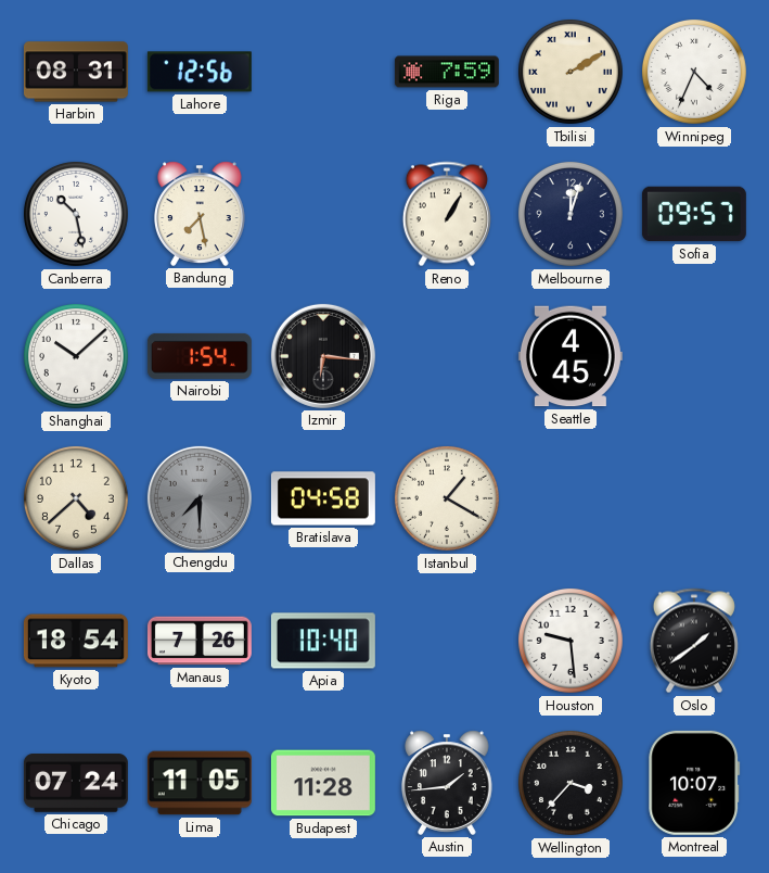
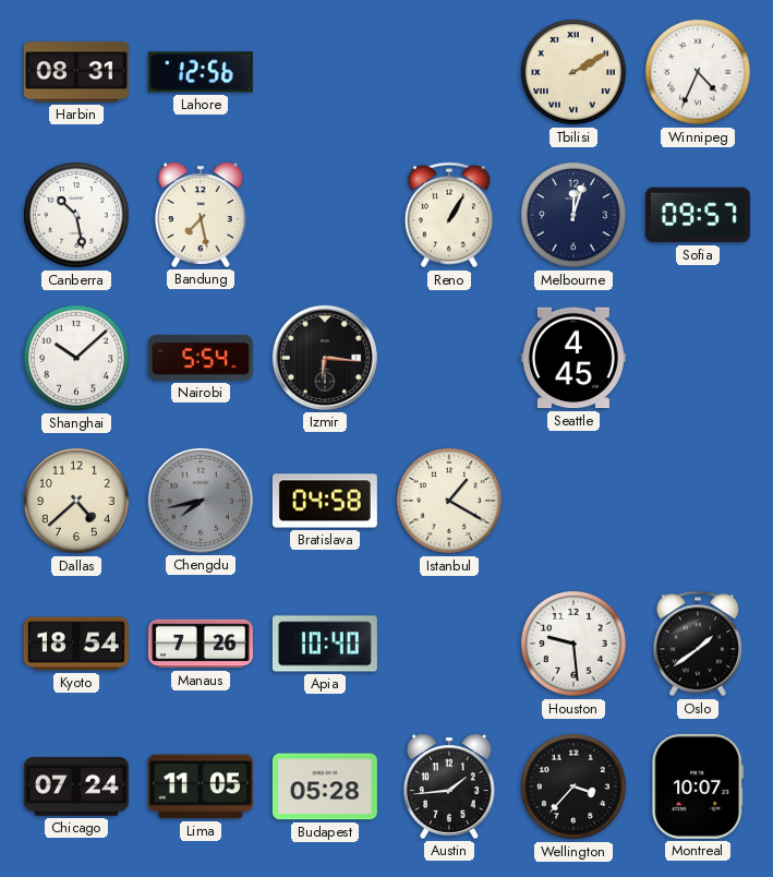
Riga: 7:59 -> none
Nairobi: 1:54 -> 5:54
Chengdu: 7:30 -> 7:43
Budapest: 11:28 -> 05:28
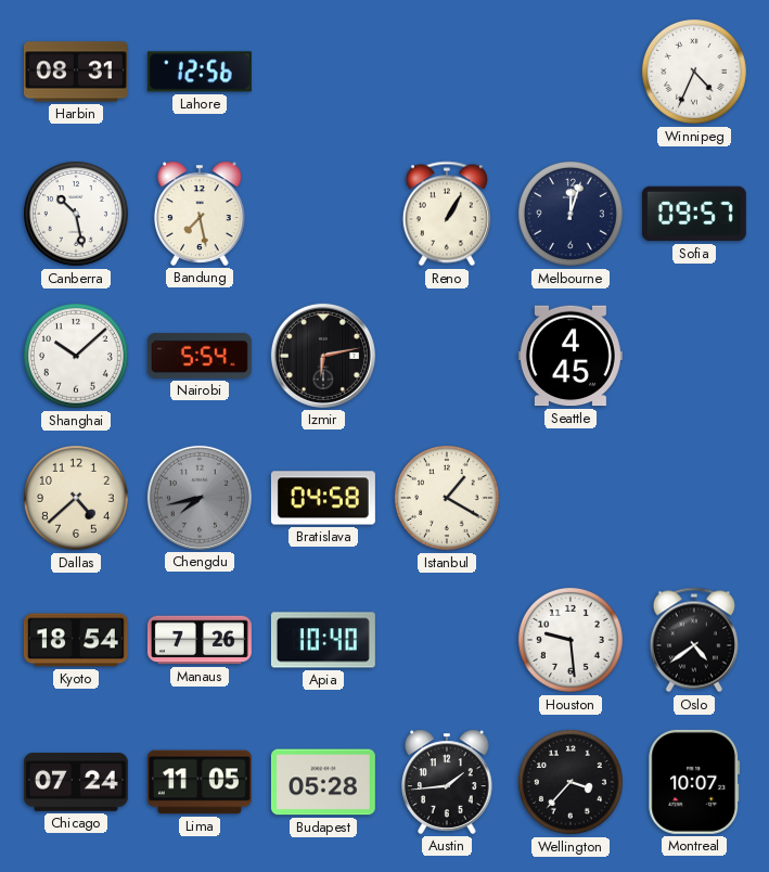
Tbilisi: 2:10 -> none
Izmir: 6:16 -> 6:13
Oslo: 1:39 -> 4:39
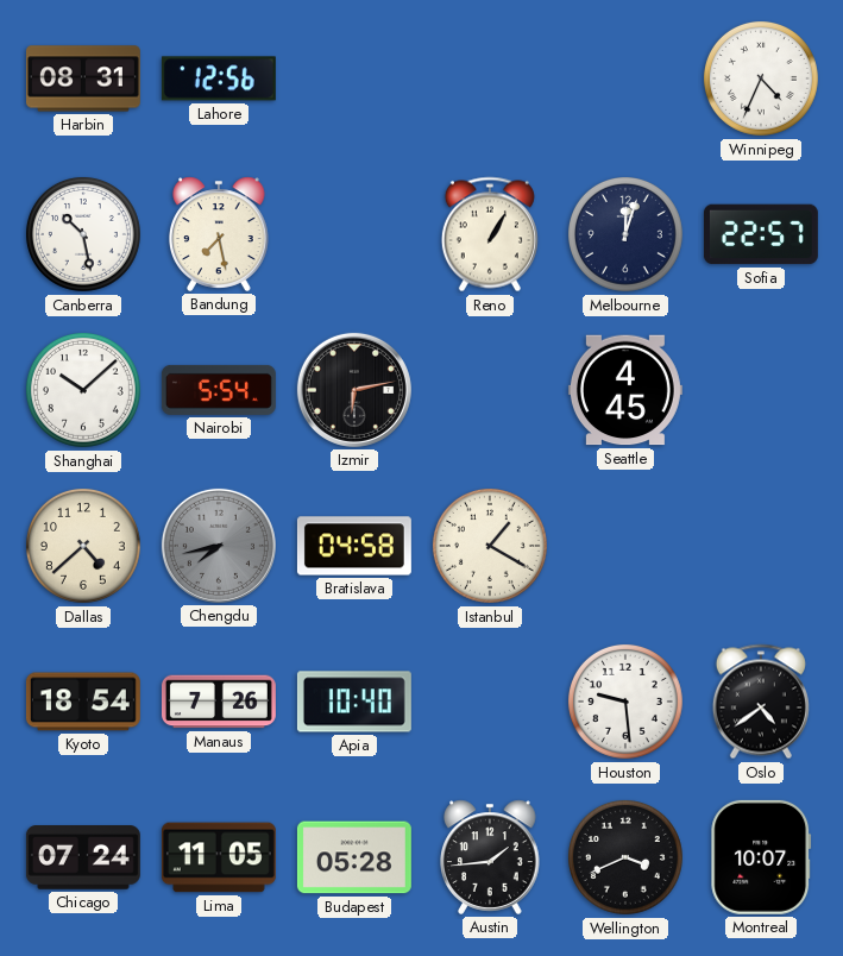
Sofia: 09:57 -> 22:57
Wellington: 3:37 -> 3:41
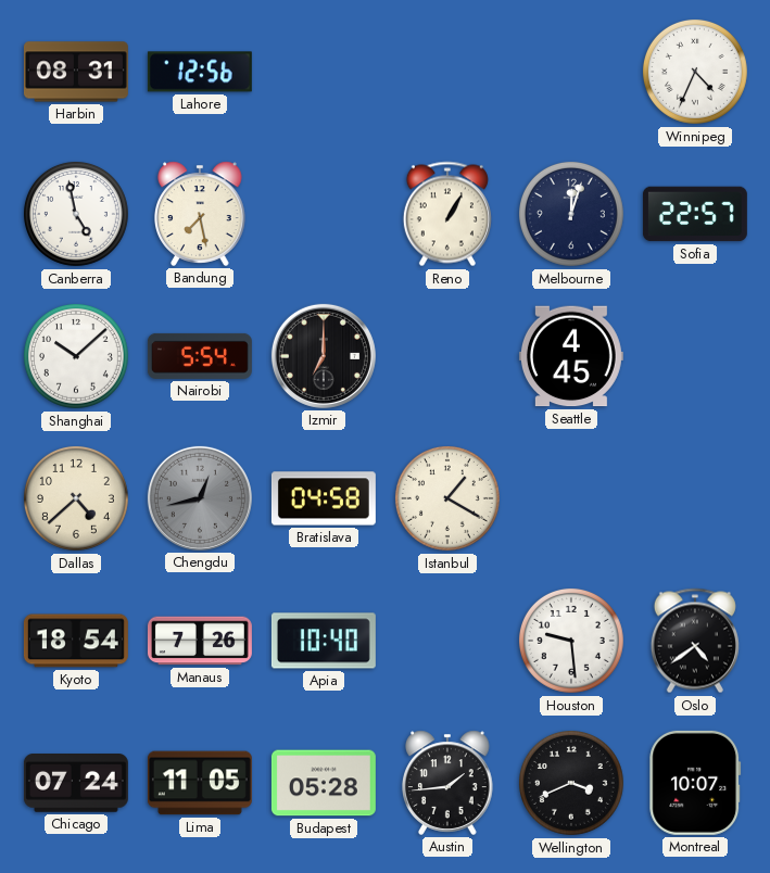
Canberra: 10:28 -> 4:58
Izmir: 6:13 -> 7:00
Chengdu: 7:43 -> 12:43
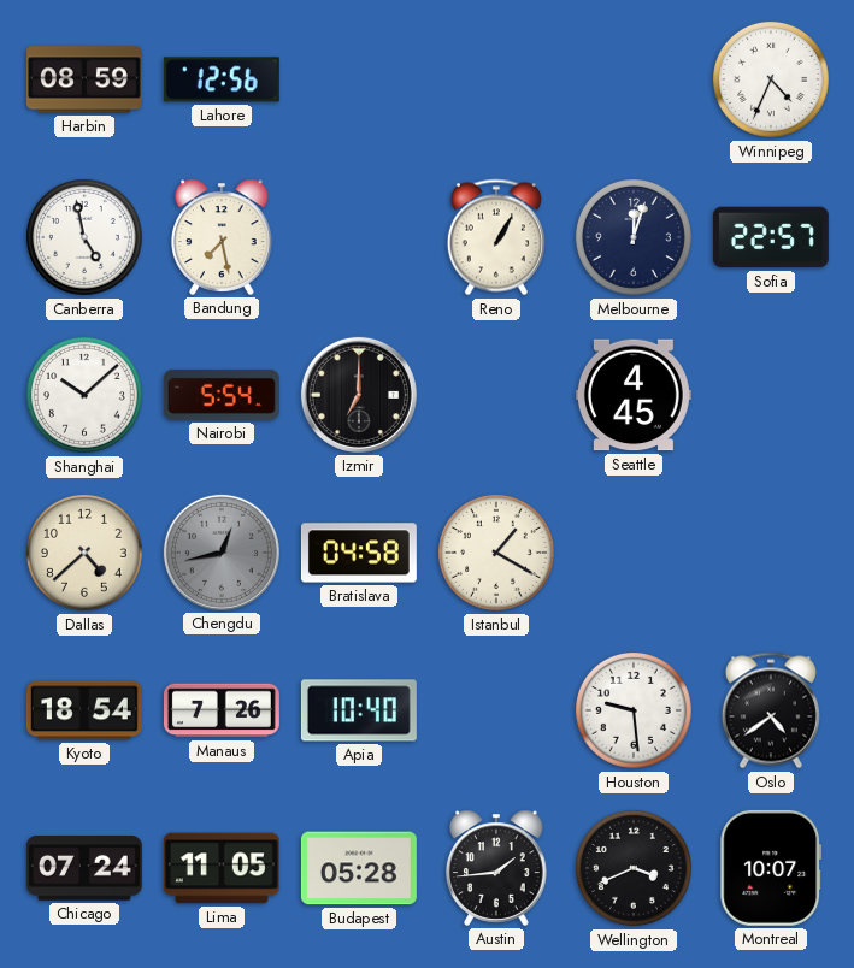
Harbin: 08:31 -> 08:59
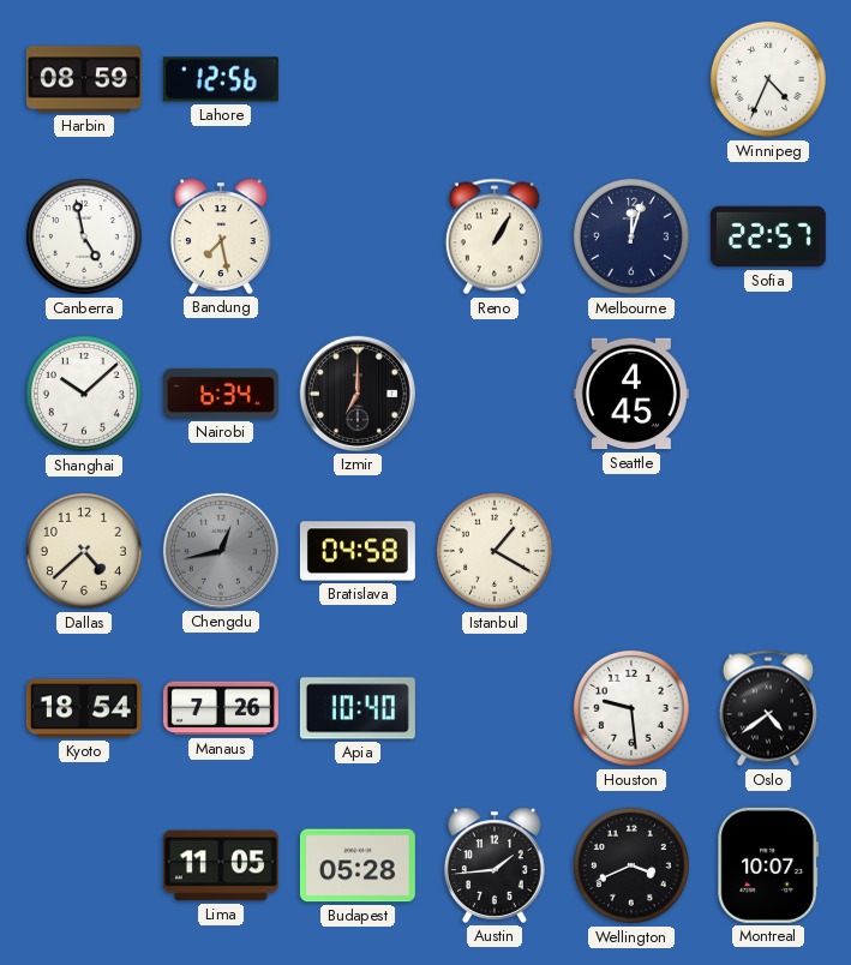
Nairobi: 5:54 -> 6:34
Chicago: 07:24 -> none
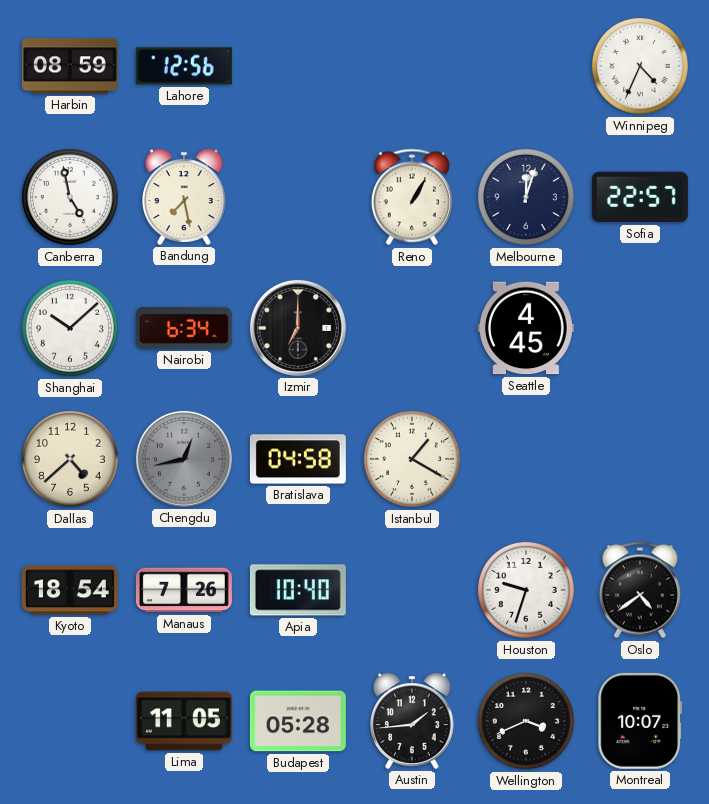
Houston: 9:29 -> 9:33
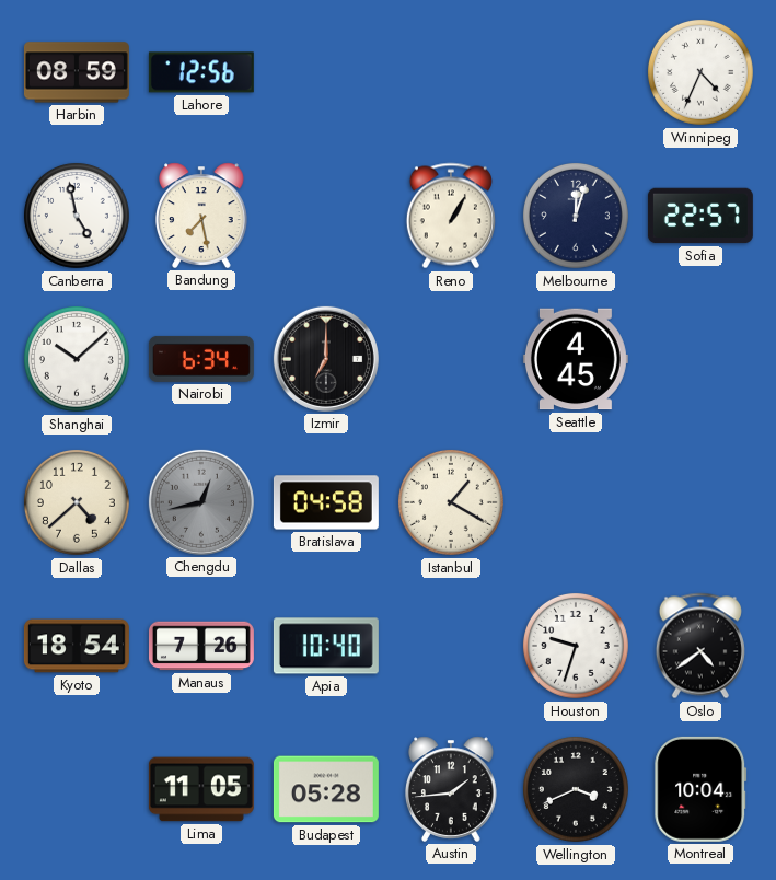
Montreal: 10:07 -> 10:04
